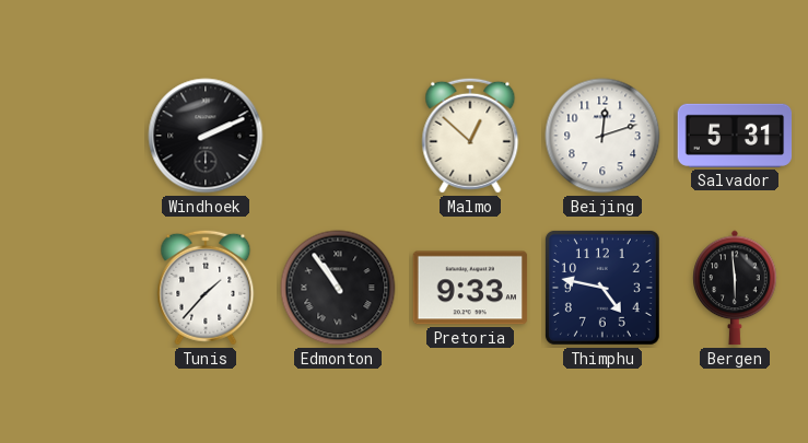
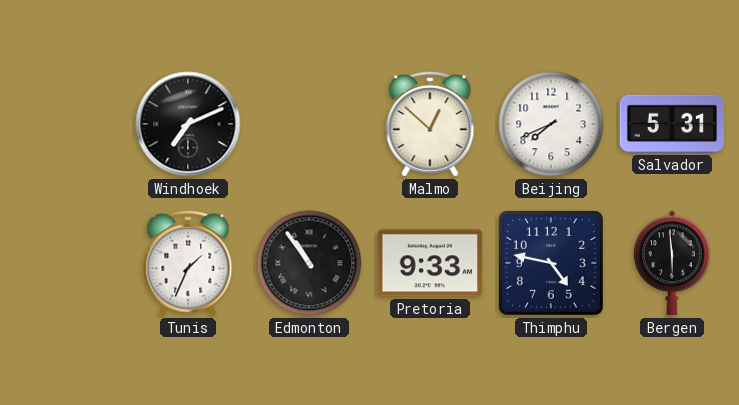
Windhoek: 2:11 -> 7:11
Beijing: 12:12 -> 7:41
Tunis: 1:37 -> 1:34
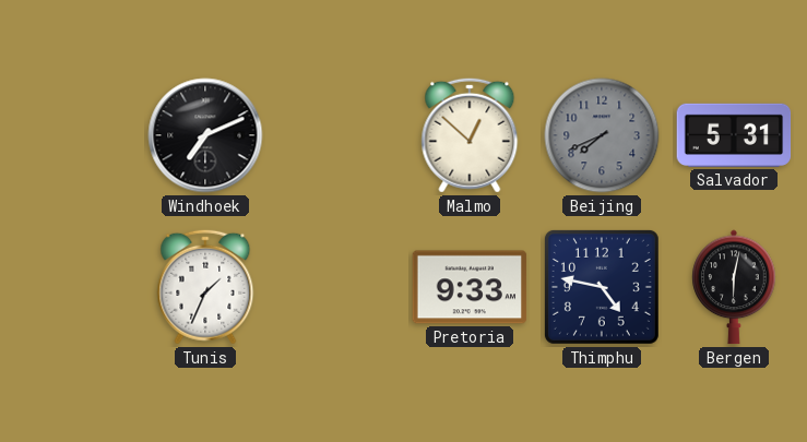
Beijing dial: white -> grey
Edmonton: 10:54 -> none
Bergen: 5:59 -> 6:02
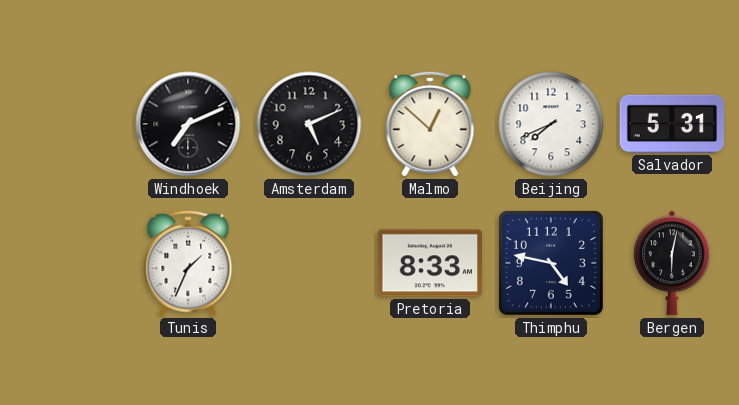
Amsterdam: none -> 5:11
Beijing dial: grey -> white
Pretoria: 9:33 -> 8:33
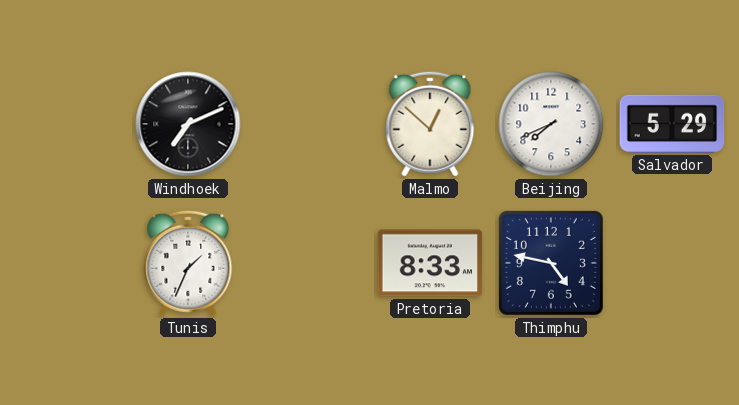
Amsterdam: 5:11 -> none
Salvador: 5:31 -> 5:29
Bergen: 6:02 -> none
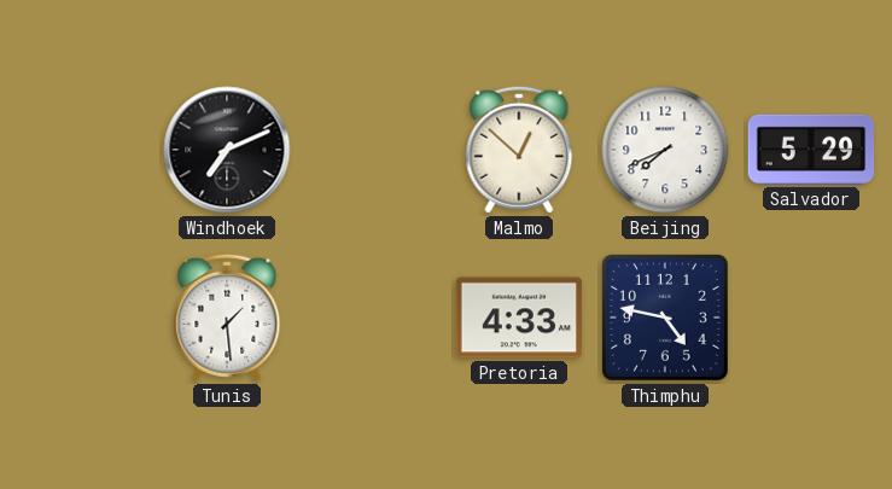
Tunis: 1:34 -> 1:29
Pretoria: 8:33 -> 4:33
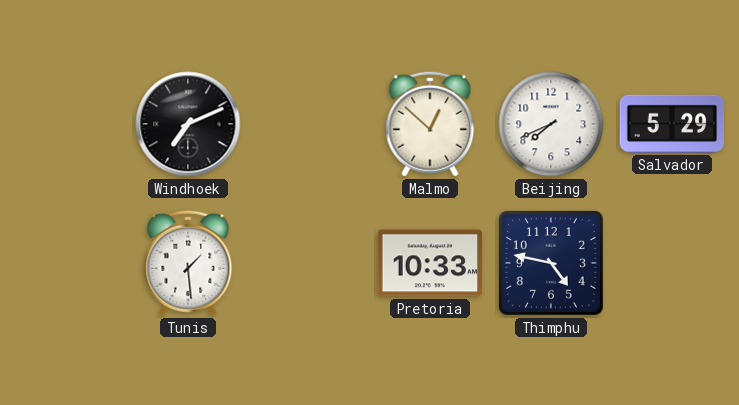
Pretoria: 4:33 -> 10:33
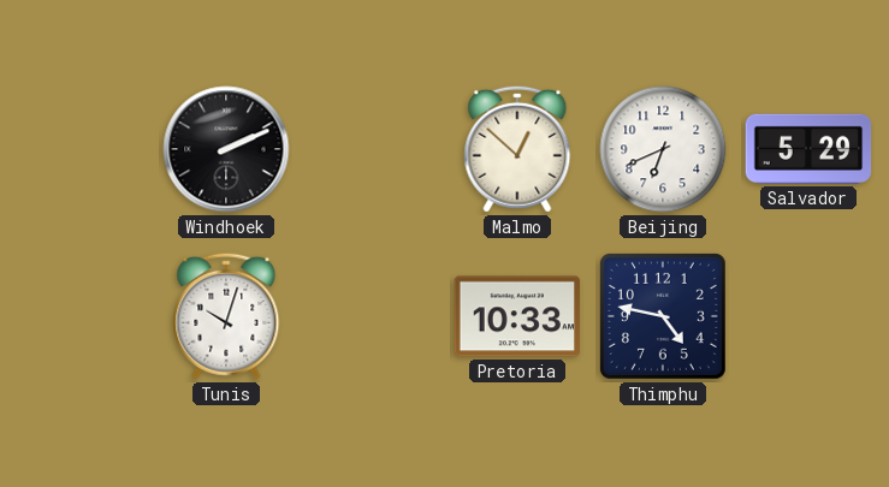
Windhoek: 7:11 -> 2:11
Beijing: 7:41 -> 6:41
Tunis: 1:29 -> 10:03
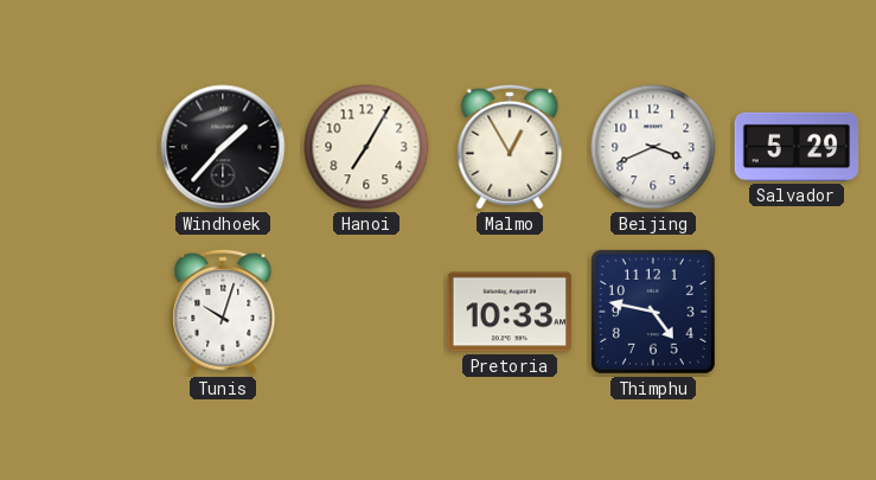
Windhoek: 2:11 -> 1:37
Hanoi: none -> 7:05
Malmo: 12:52 -> 12:55
Beijing: 6:41 -> 3:41
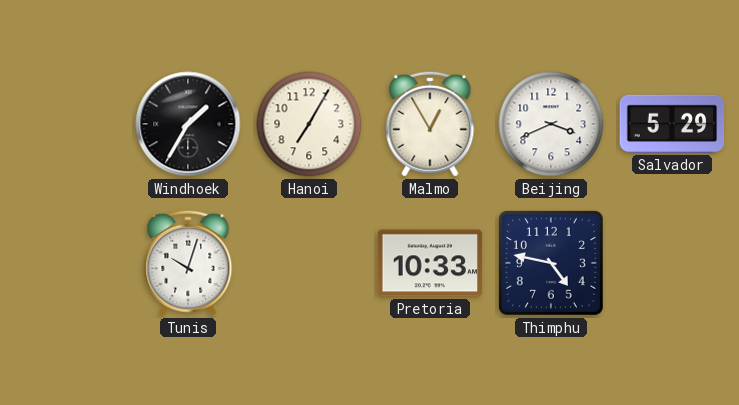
Windhoek: 1:37 -> 1:35
